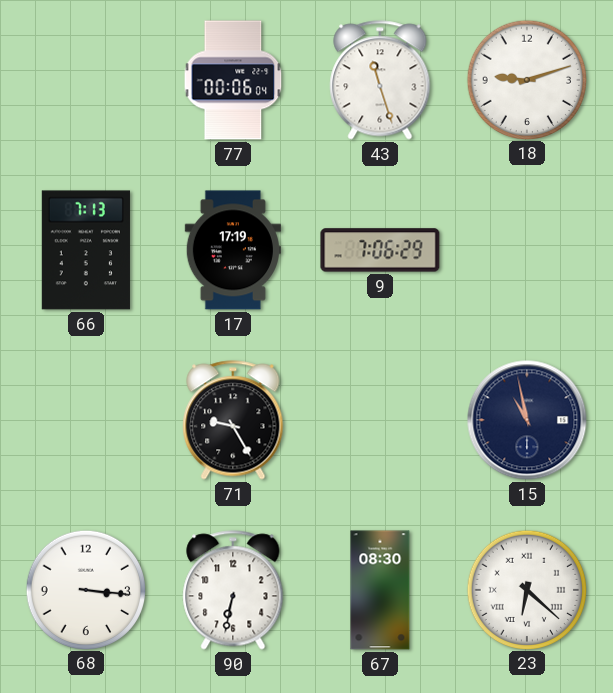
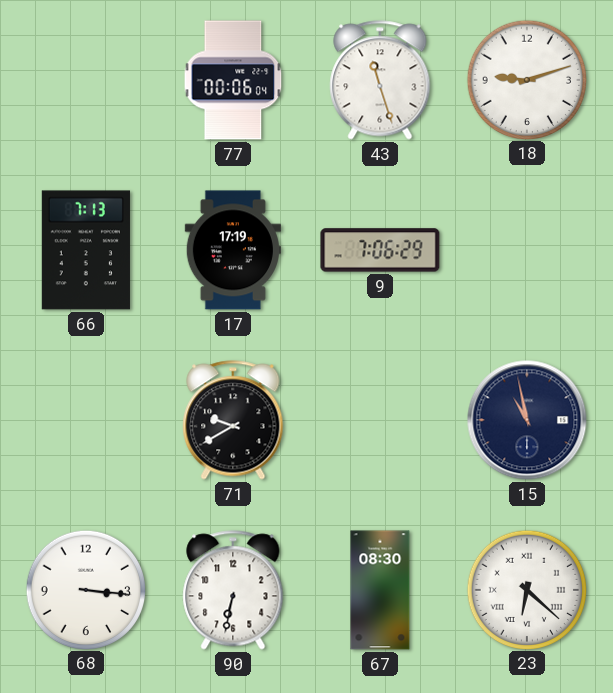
71: 9:25 -> 9:40
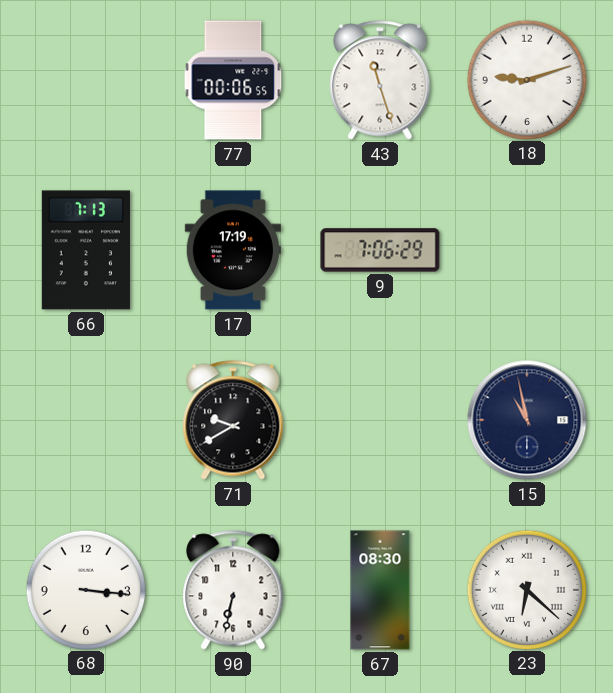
77: 00:06:04 -> 00:06:55
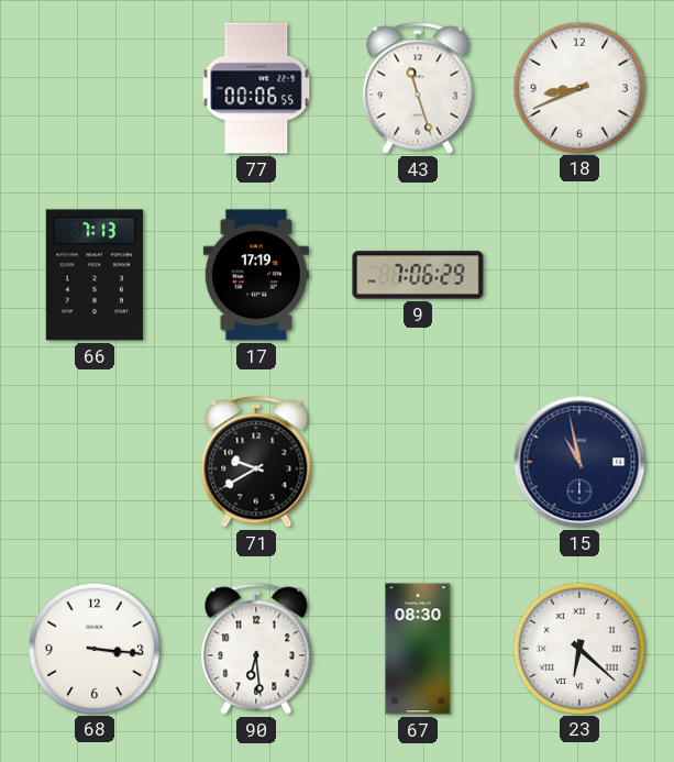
18: 9:12 -> 8:41
90: 6:32 -> 6:29
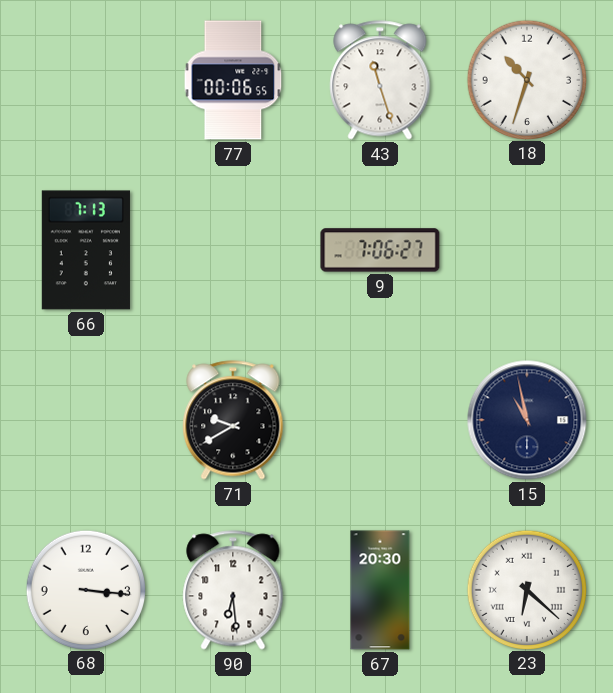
18: 8:41 -> 10:33
17: 17:19 -> none
9: 7:06:29 -> 7:06:27
67: 08:30 -> 20:30
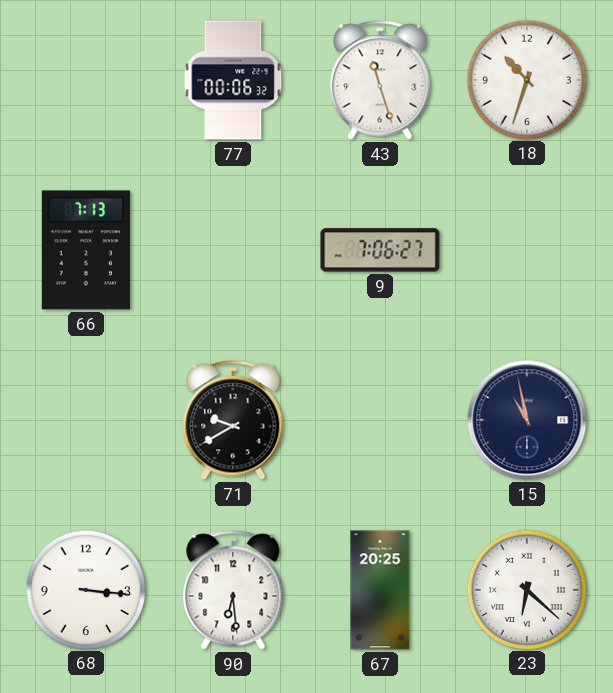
77: 00:06:55 -> 00:06:32
67: 20:30 -> 20:25
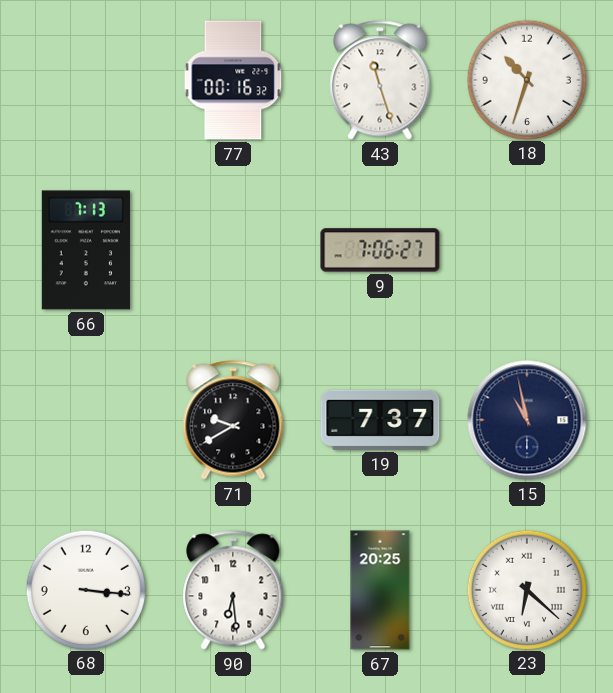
77: 00:06 -> 00:16
19: none -> 7:37
